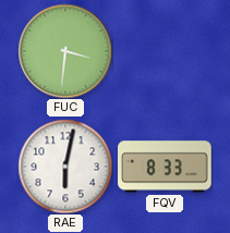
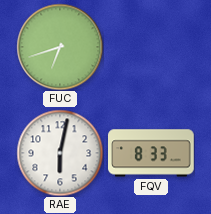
FUC: 3:31 -> 6:42
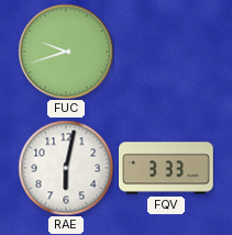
FUC: 6:42 -> 9:42
FQV: 8:33 -> 3:33
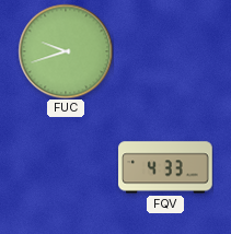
RAE: 6:02 -> none
FQV: 3:33 -> 4:33
